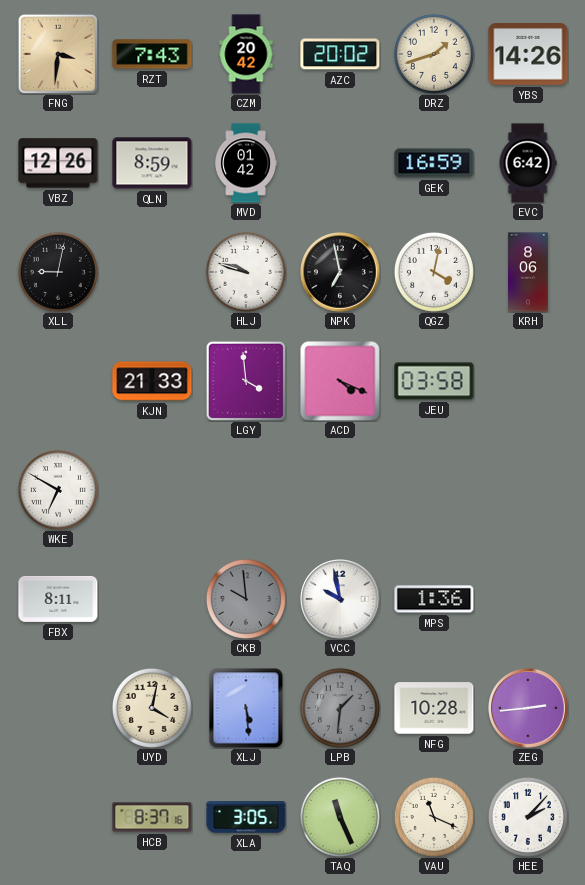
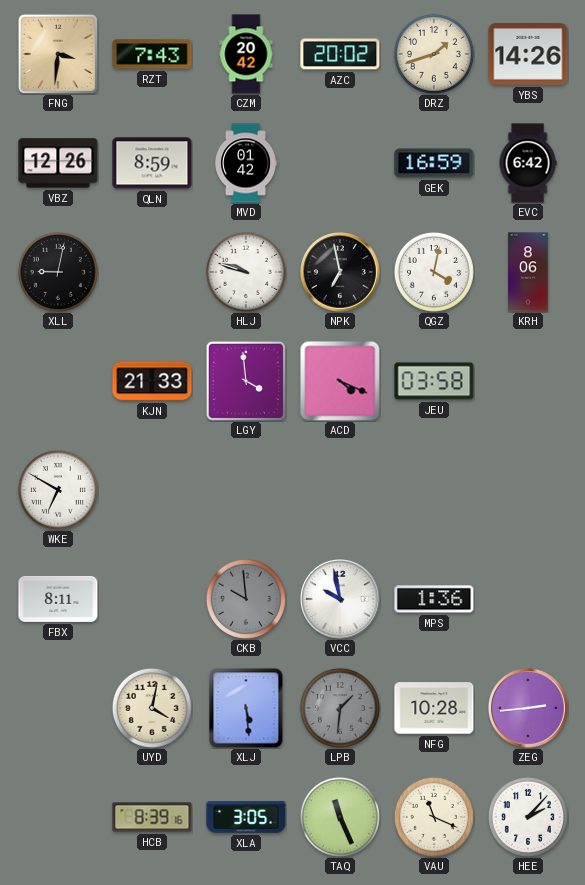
HCB: 8:37 -> 8:39
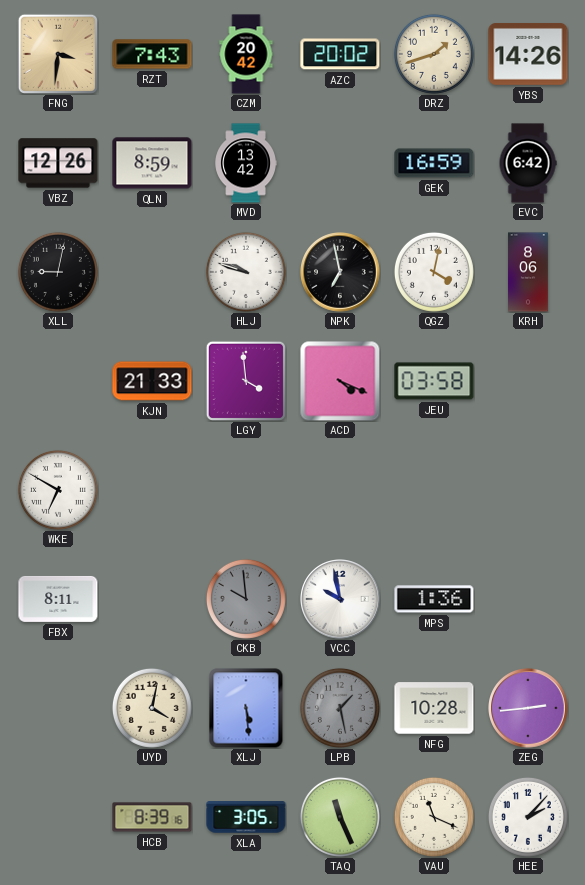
MVD: 01:42 -> 13:42
LPB: 1:31 -> 1:28
